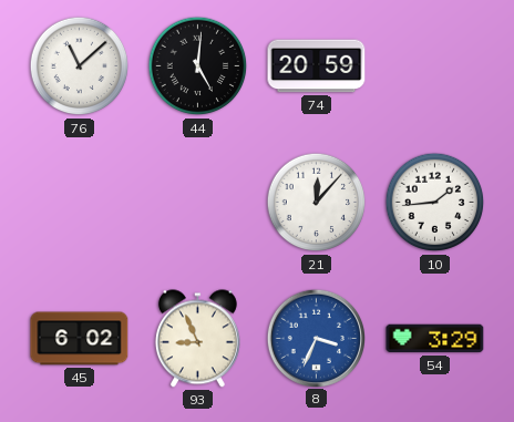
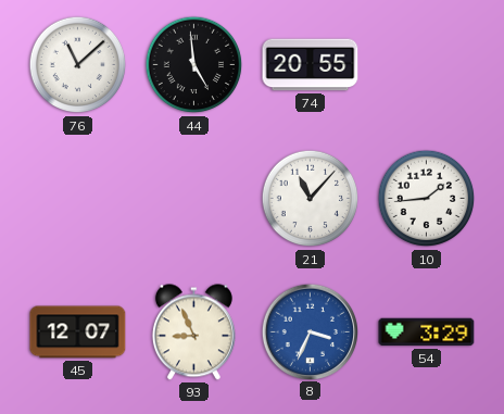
44: 5:01 -> 4:59
74: 20:59 -> 20:55
21: 12:07 -> 11:07
45: 6:02 -> 12:07
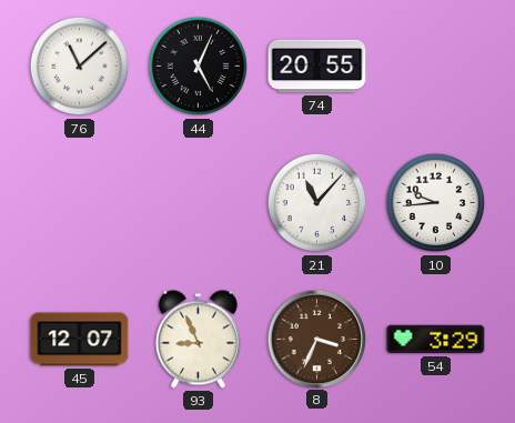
44: 4:59 -> 5:04
10: 1:44 -> 9:44
8 dial: blue -> brown
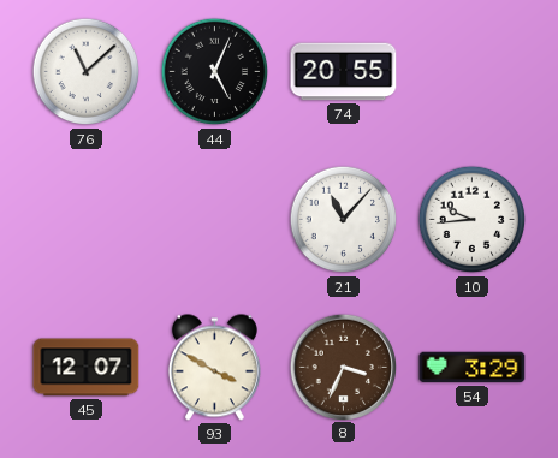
93: 8:56 -> 3:50
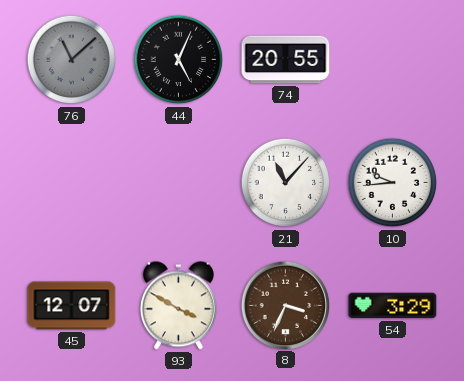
76 dial: white -> grey
